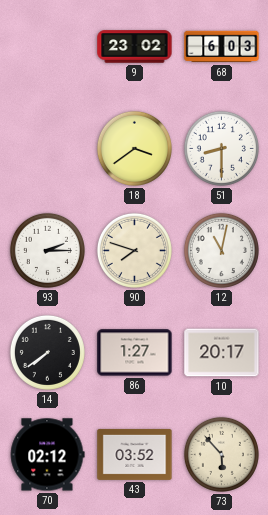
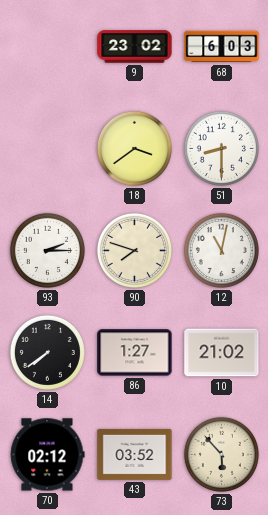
10: 20:17 -> 21:02
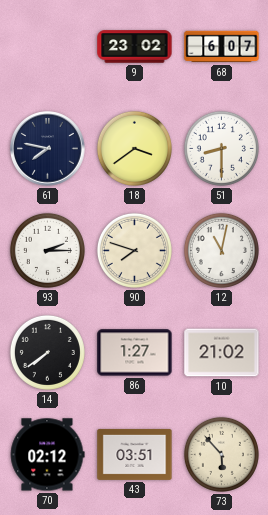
68: 6:03 -> 6:07
61: none -> 7:47
43: 03:52 -> 03:51
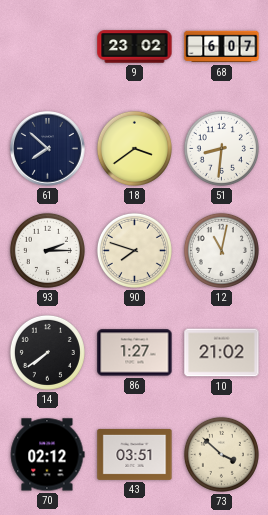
61: 7:47 -> 7:52
51: 8:30 -> 8:31
73: 5:53 -> 3:52
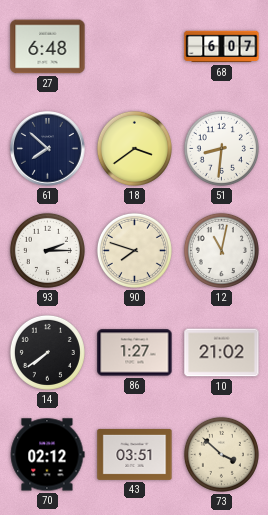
27: none -> 6:48
9: 23:02 -> none
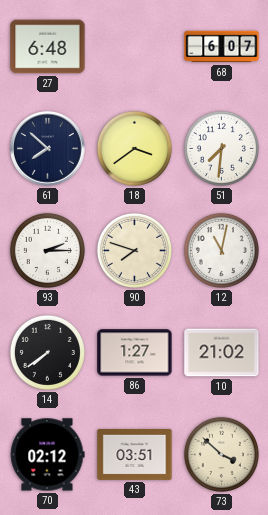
51: 8:31 -> 7:31
